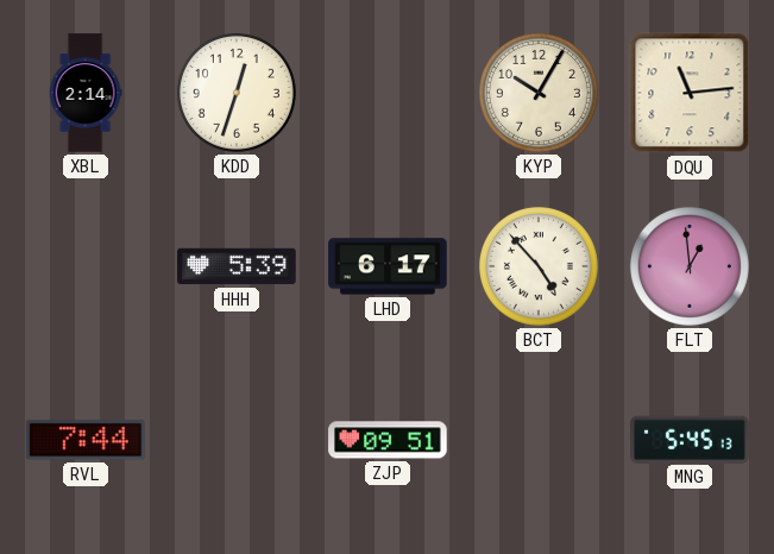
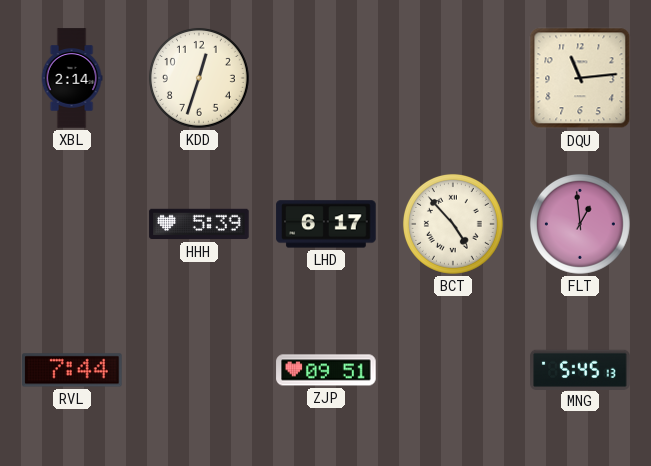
KYP: 10:05 -> none
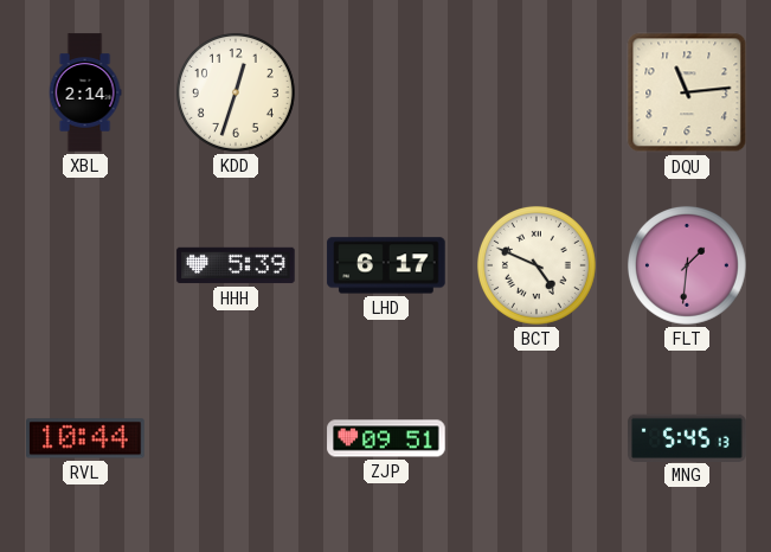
BCT: 4:53 -> 4:49
FLT: 12:59 -> 1:31
RVL: 7:44 -> 10:44
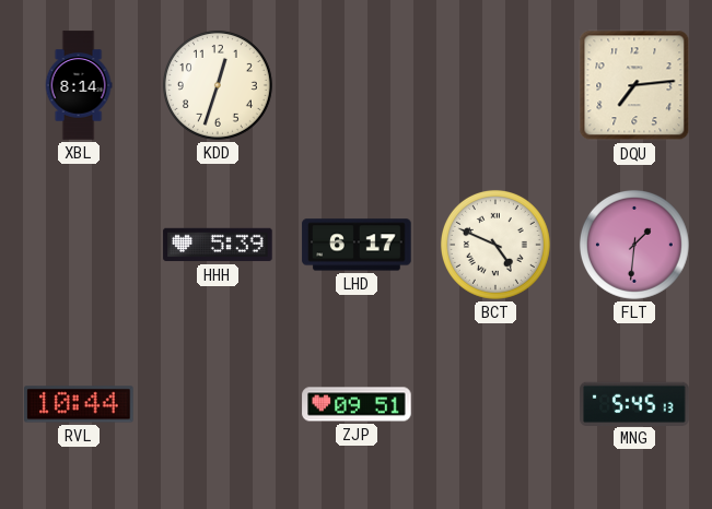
XBL: 2:14 -> 8:14
DQU: 11:14 -> 7:14
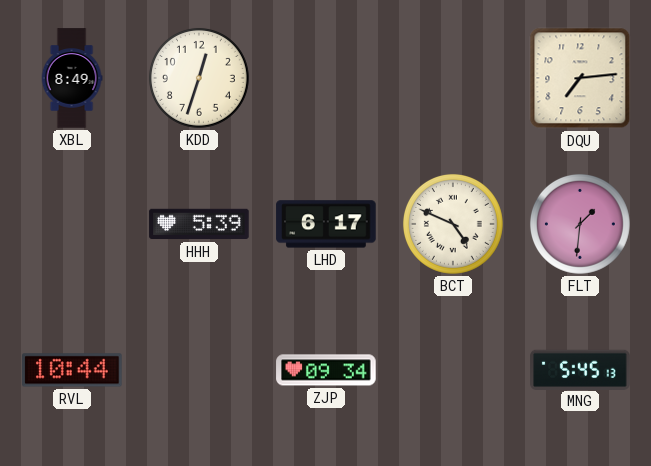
XBL: 8:14 -> 8:49
ZJP: 09:51 -> 09:34
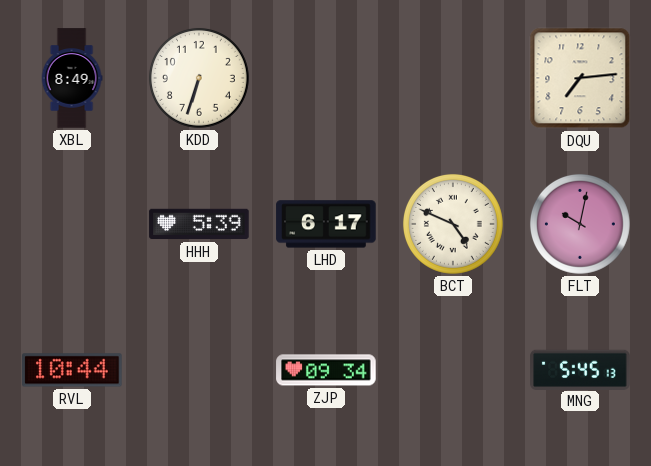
KDD: 12:33 -> 6:33
FLT: 1:31 -> 10:02
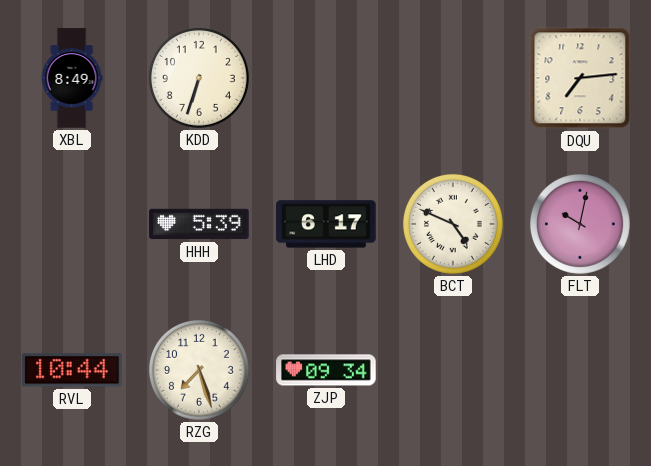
RZG: none -> 7:27
MNG: 5:45 -> none
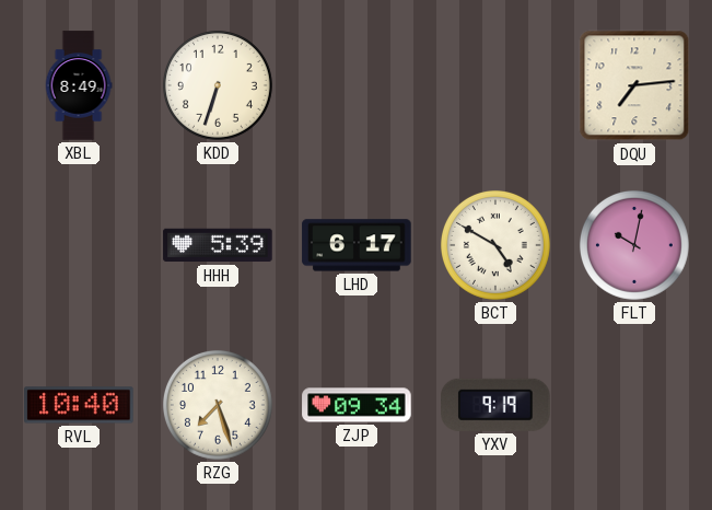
BCT: 4:49 -> 4:50
RVL: 10:44 -> 10:40
YXV: none -> 9:19
